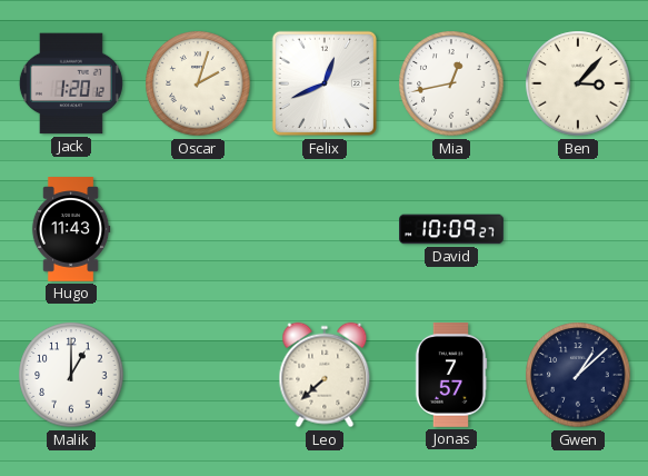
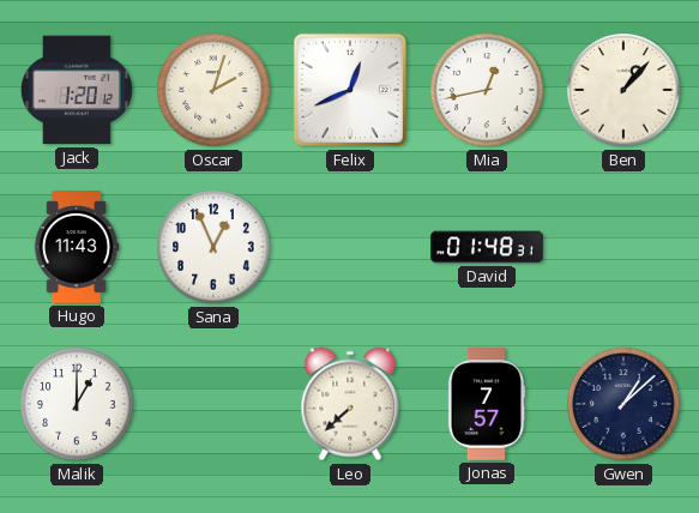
Ben: 3:07 -> 1:07
Sana: none -> 12:56
David: 10:09 -> 01:48
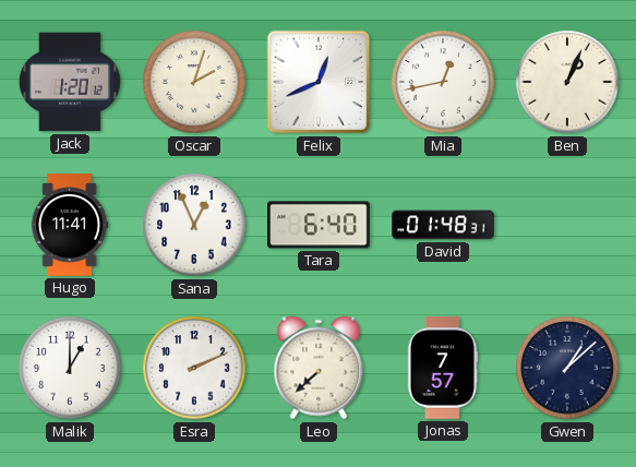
Ben: 1:07 -> 1:04
Hugo: 11:43 -> 11:41
Tara: none -> 6:40
Esra: none -> 2:11
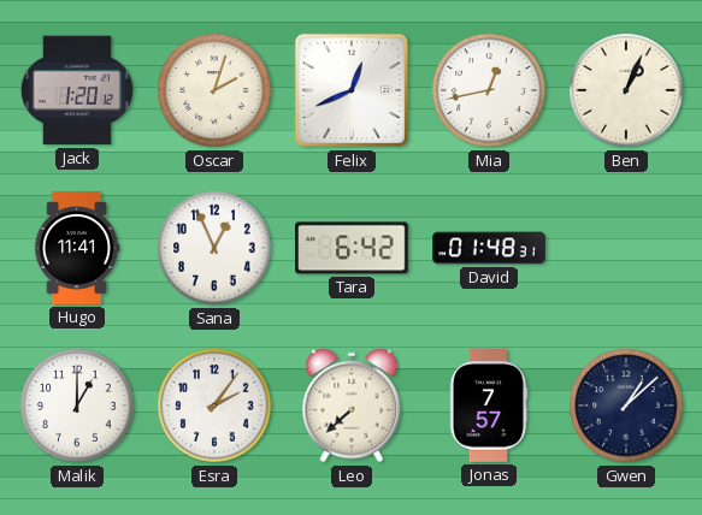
Tara: 6:40 -> 6:42
Esra: 2:11 -> 2:06
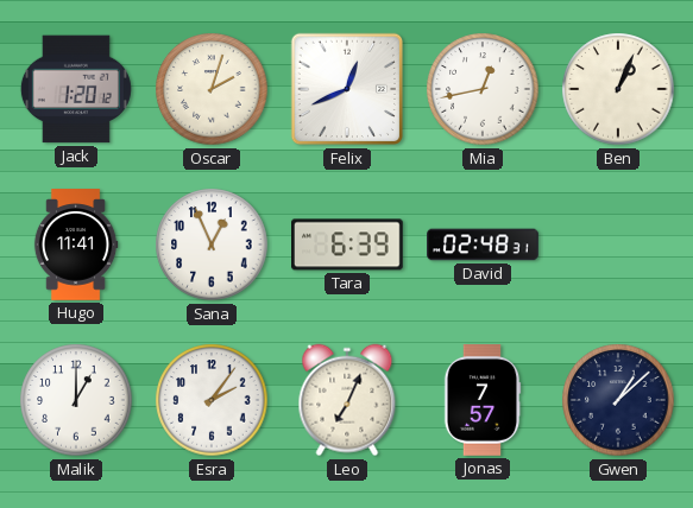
Tara: 6:42 -> 6:39
David: 01:48 -> 02:48
Leo: 7:38 -> 7:04
